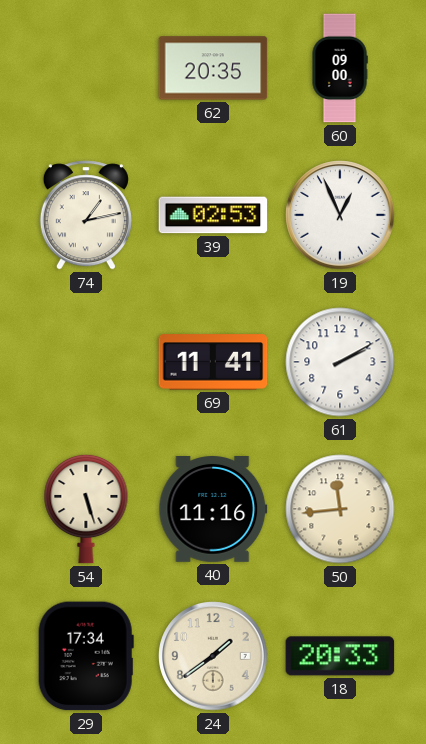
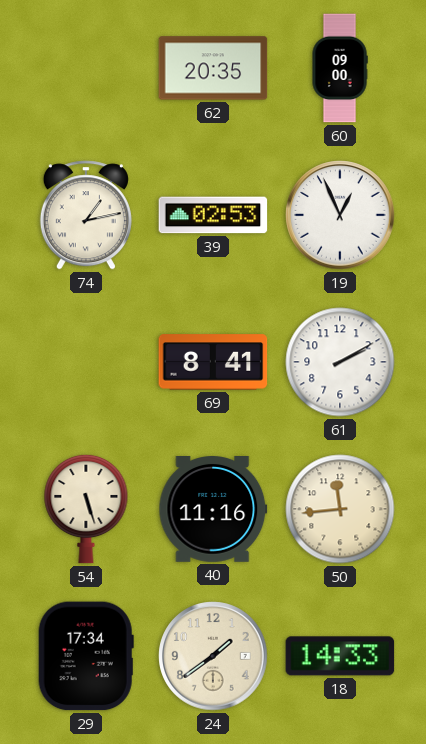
69: 11:41 -> 8:41
18: 20:33 -> 14:33
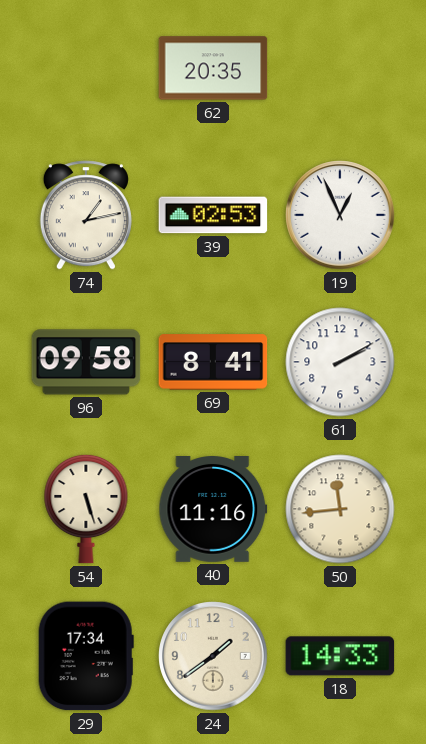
60: 09:00 -> none
96: none -> 09:58
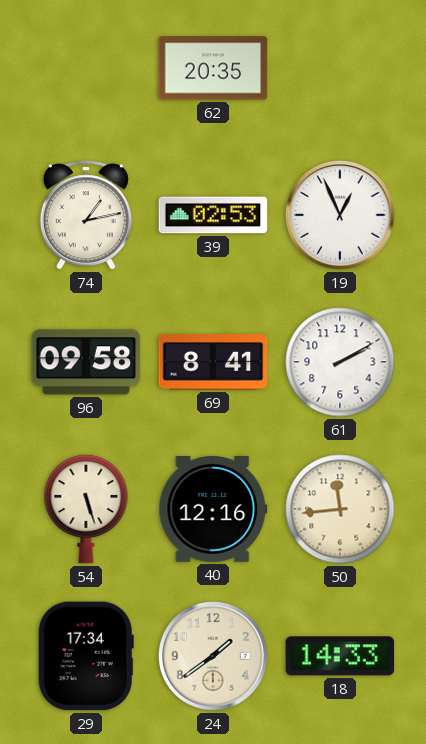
40: 11:16 -> 12:16
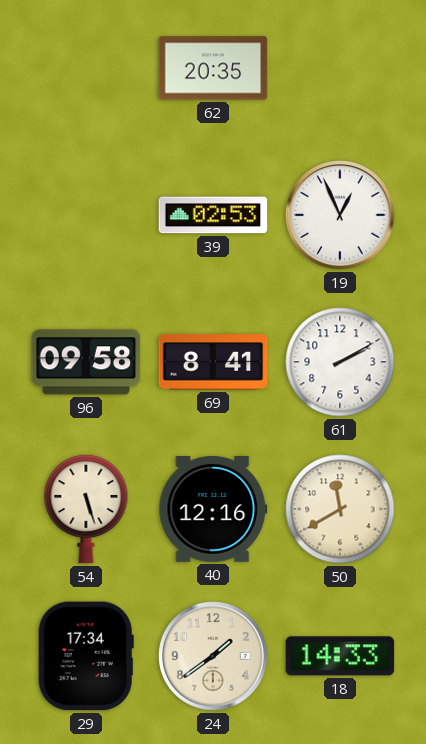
74: 1:13 -> none
50: 11:44 -> 11:40
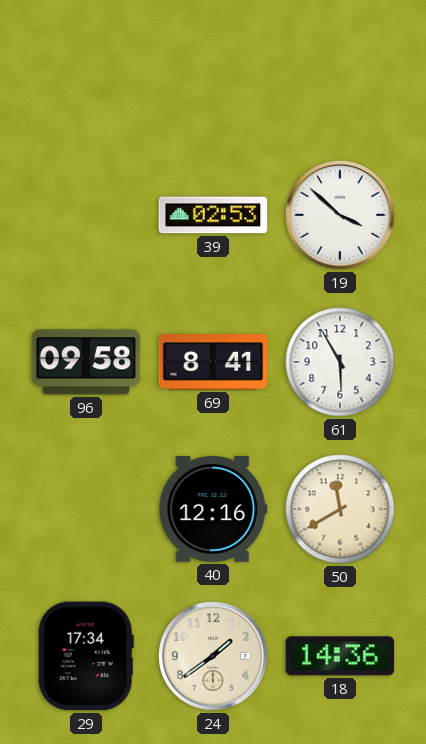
62: 20:35 -> none
19: 12:56 -> 3:52
61: 2:10 -> 5:55
54: 5:27 -> none
18: 14:33 -> 14:36
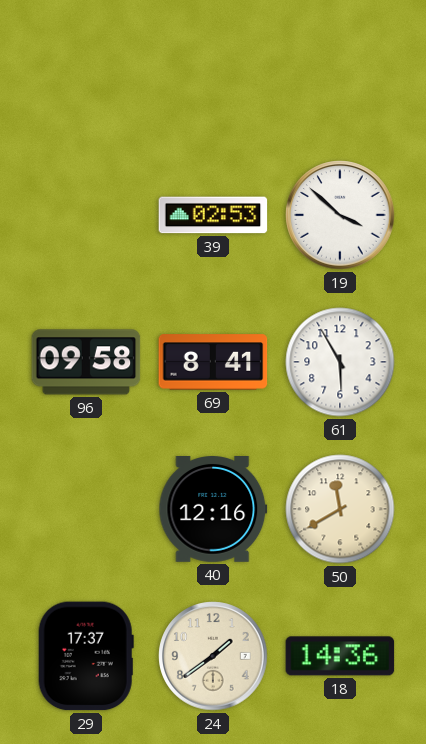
29: 17:34 -> 17:37
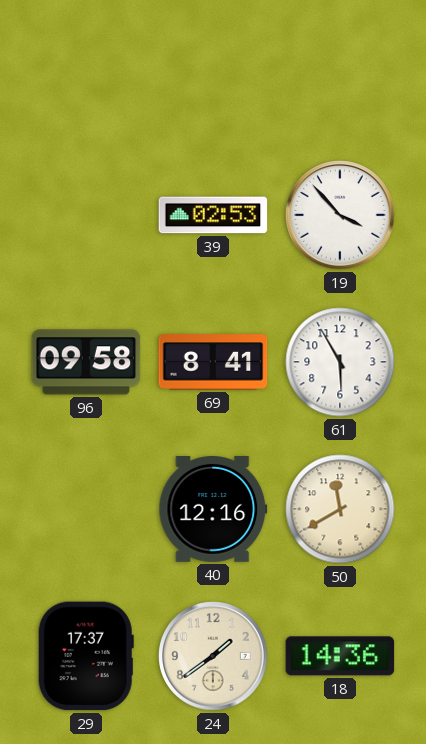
19: 3:52 -> 3:53
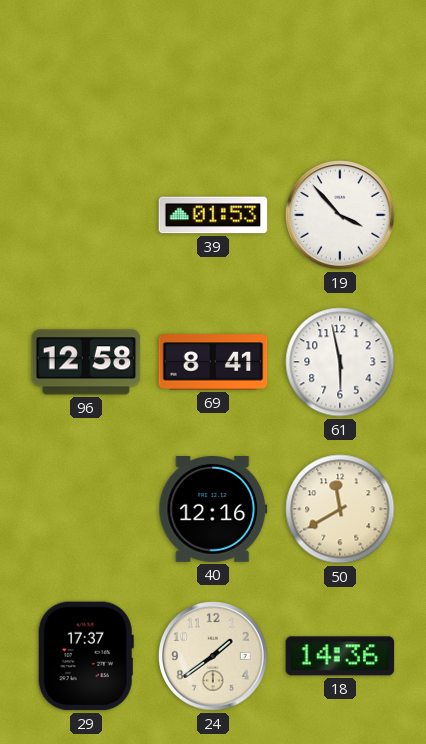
39: 02:53 -> 01:53
96: 09:58 -> 12:58
61: 5:55 -> 5:58
